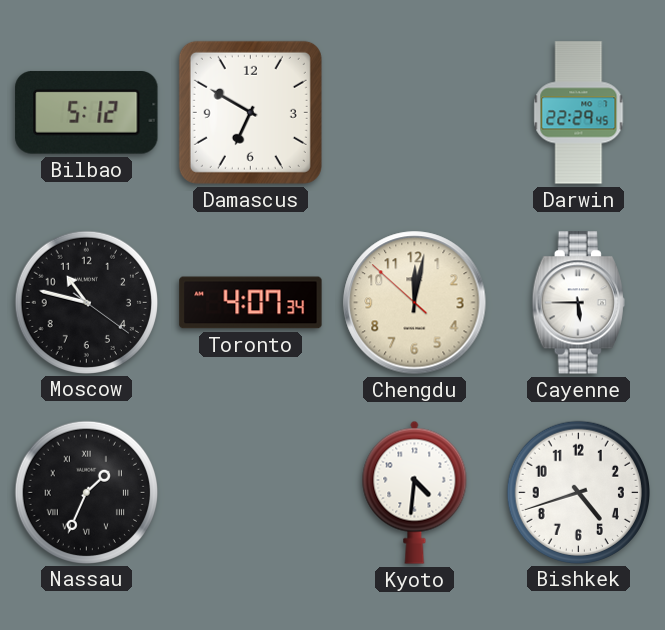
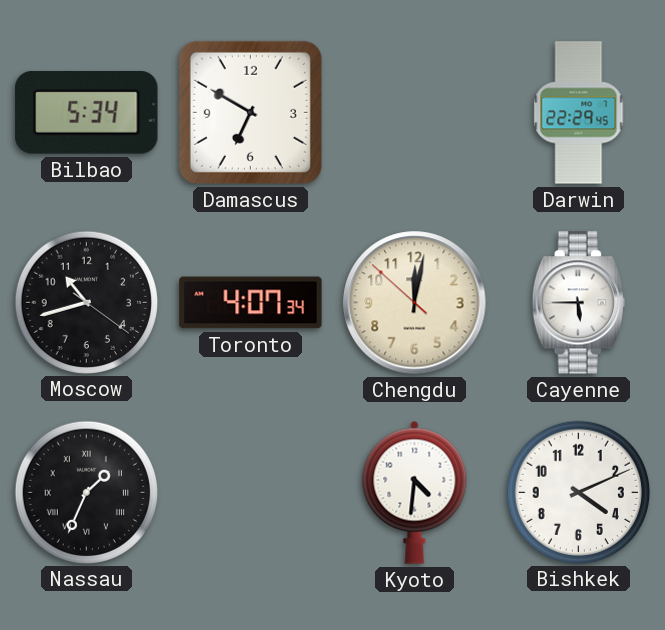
Bilbao: 5:12 -> 5:34
Moscow: 10:47 -> 10:42
Bishkek: 4:42 -> 4:11
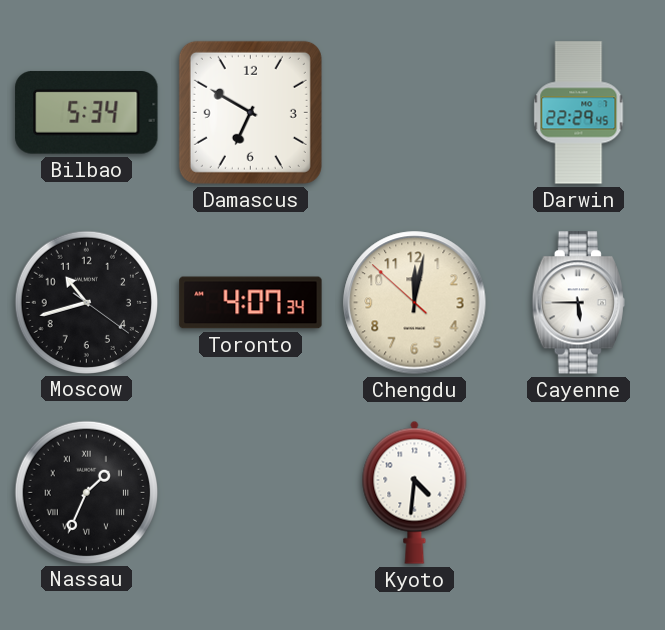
Bishkek: 4:11 -> none
